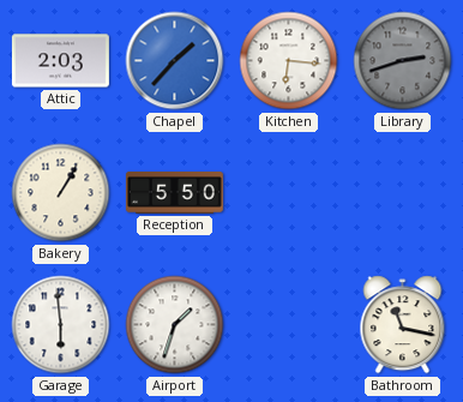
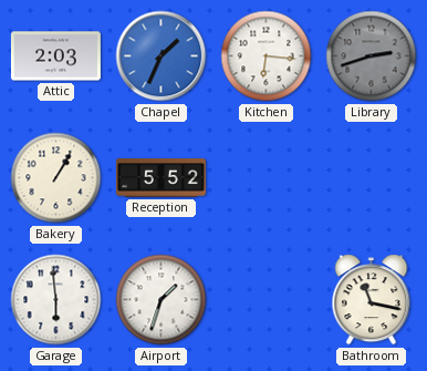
Chapel: 1:37 -> 1:34
Reception: 5:50 -> 5:52
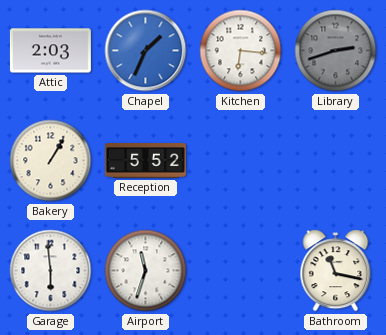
Airport: 1:33 -> 11:33
